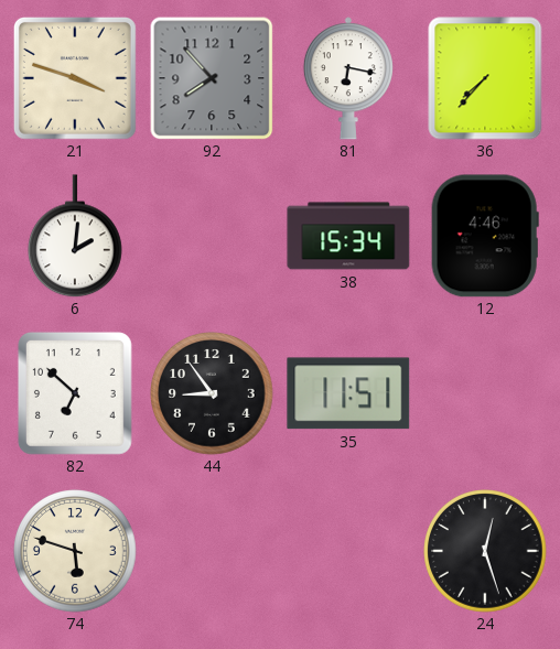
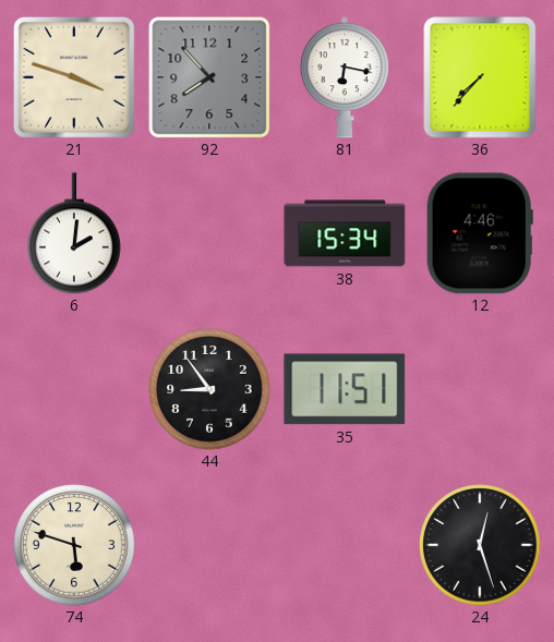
82: 6:52 -> none
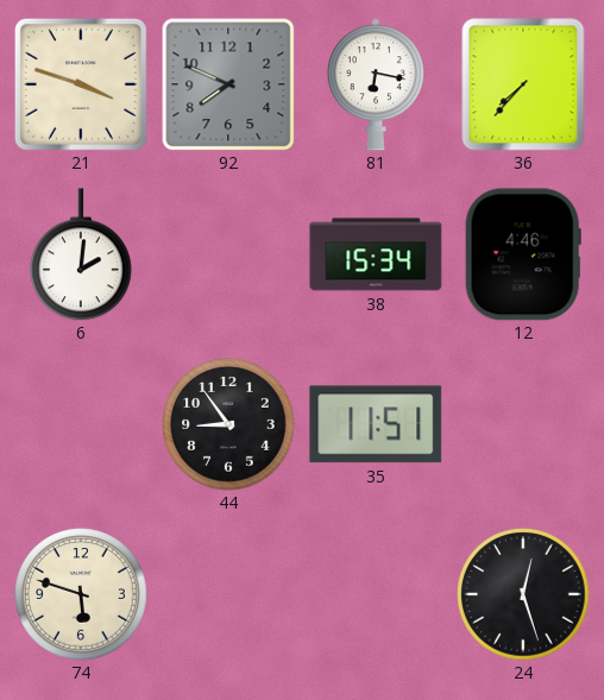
92: 7:53 -> 7:49
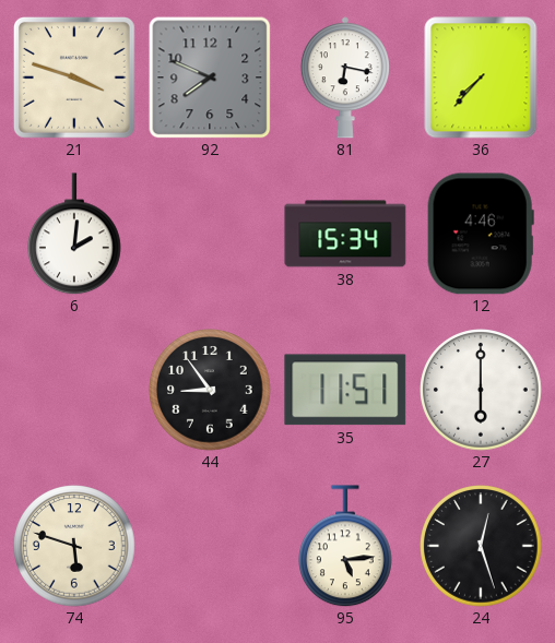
27: none -> 6:00
95: none -> 5:14
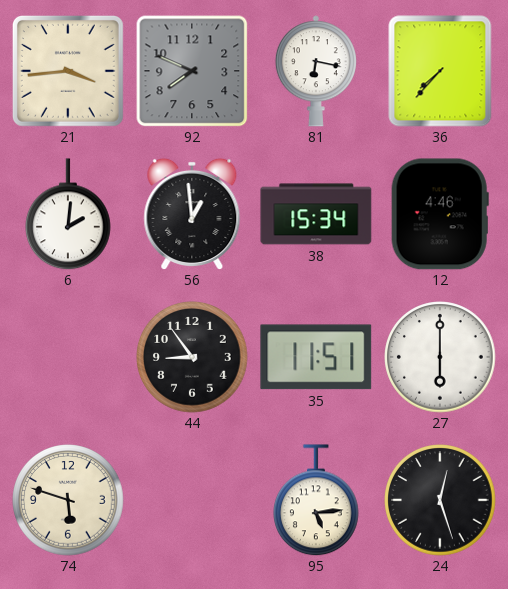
21: 3:48 -> 3:44
56: none -> 12:59
